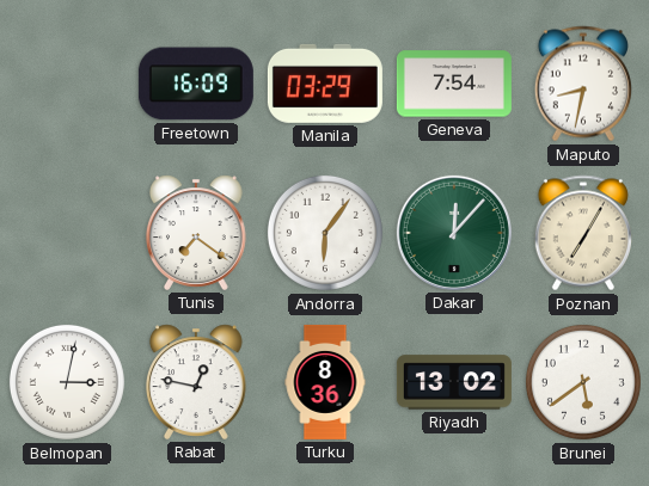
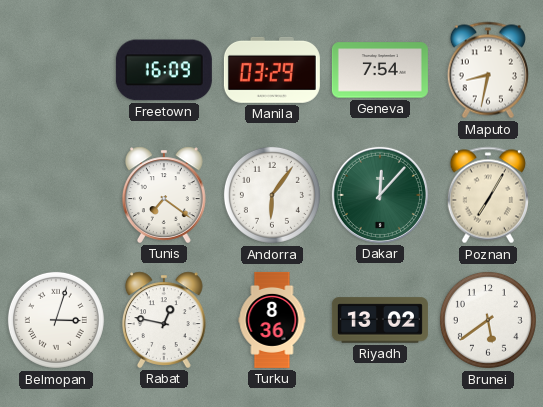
Belmopan: 3:02 -> 3:03
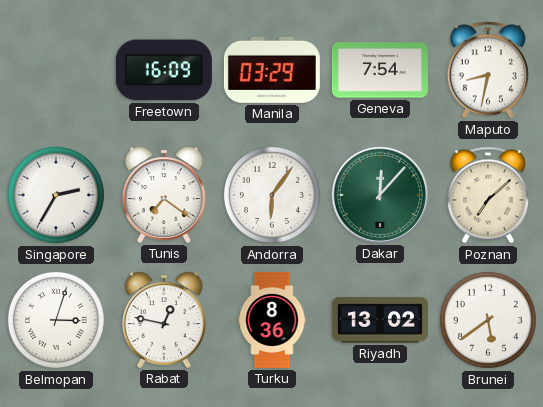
Singapore: none -> 2:35
Poznan: 7:05 -> 7:08
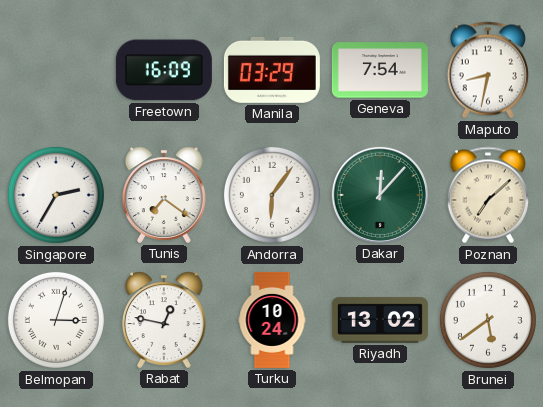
Turku: 8:36 -> 10:24
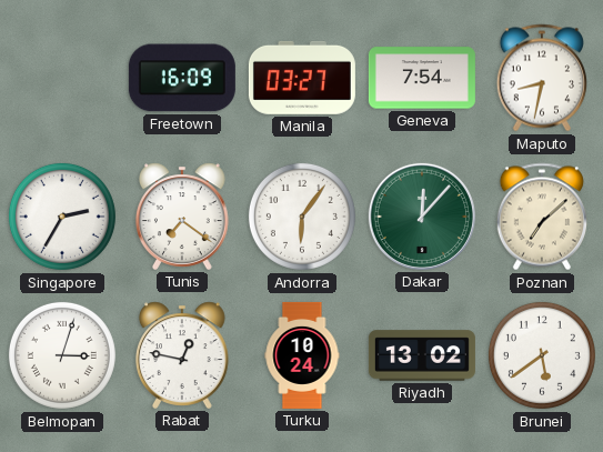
Manila: 03:29 -> 03:27
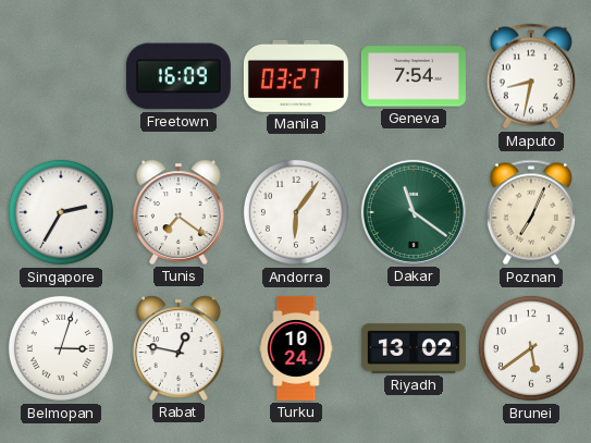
Dakar: 12:07 -> 11:21
Poznan: 7:08 -> 7:04
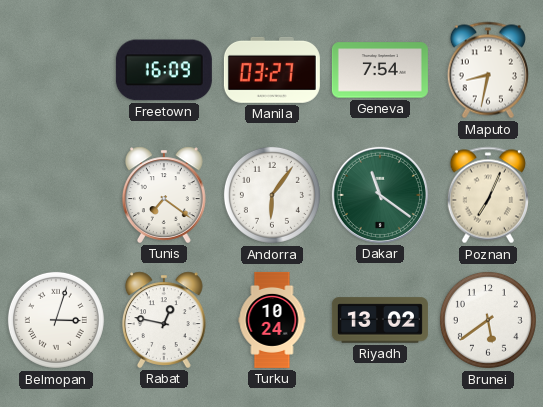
Singapore: 2:35 -> none
